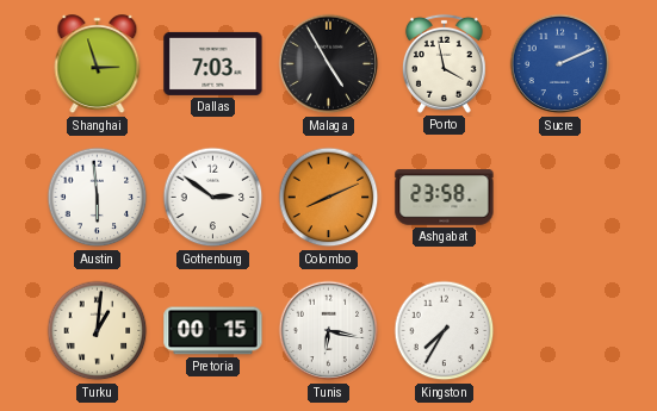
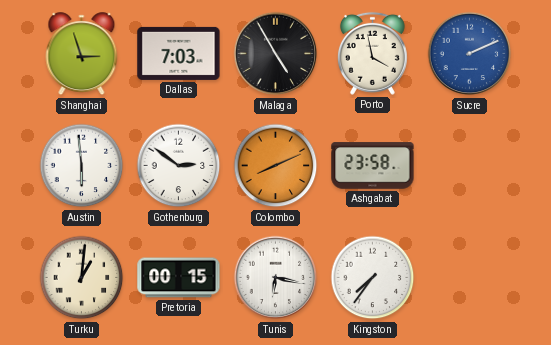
Kingston: 7:35 -> 7:36
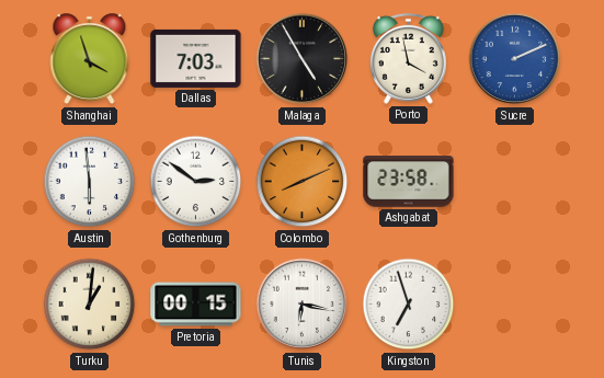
Shanghai: 2:57 -> 3:57
Kingston: 7:36 -> 6:57
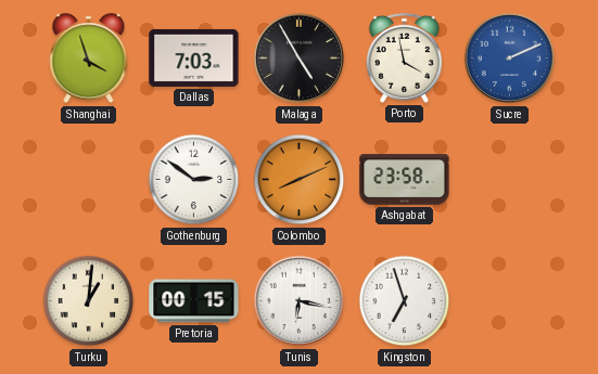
Austin: 5:59 -> none
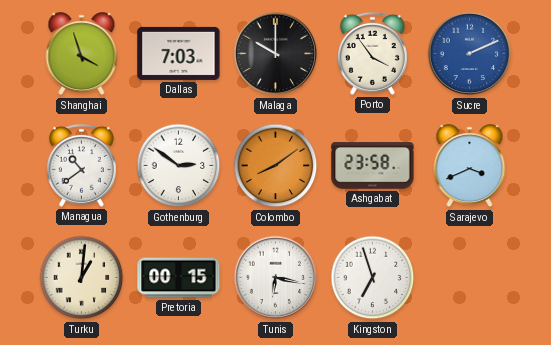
Malaga: 4:55 -> 10:00
Porto: 3:58 -> 3:54
Managua: none -> 10:39
Colombo: 8:11 -> 8:09
Sarajevo: none -> 3:41
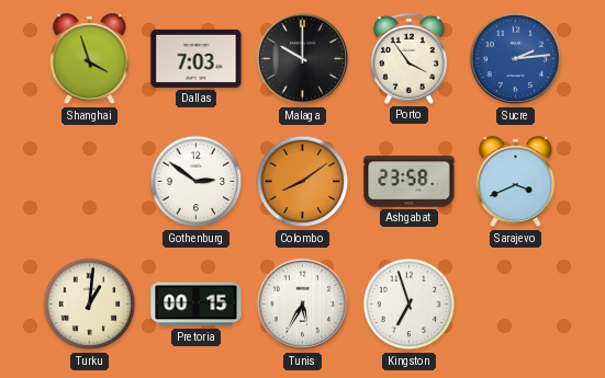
Sucre: 2:11 -> 2:14
Managua: 10:39 -> none
Tunis: 6:17 -> 5:35
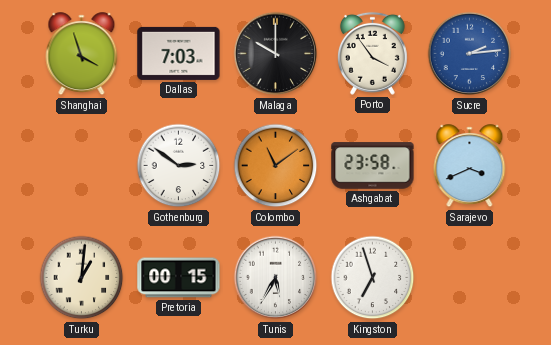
Colombo: 8:09 -> 11:09
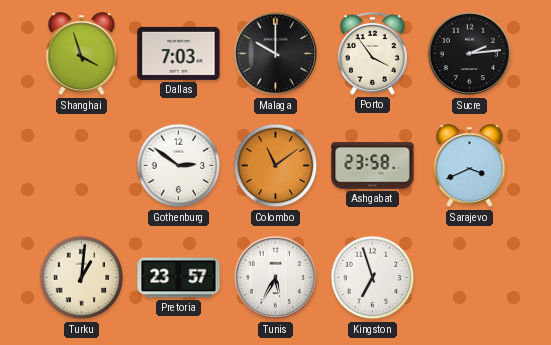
Sucre dial: blue -> black
Pretoria: 00:15 -> 23:57
